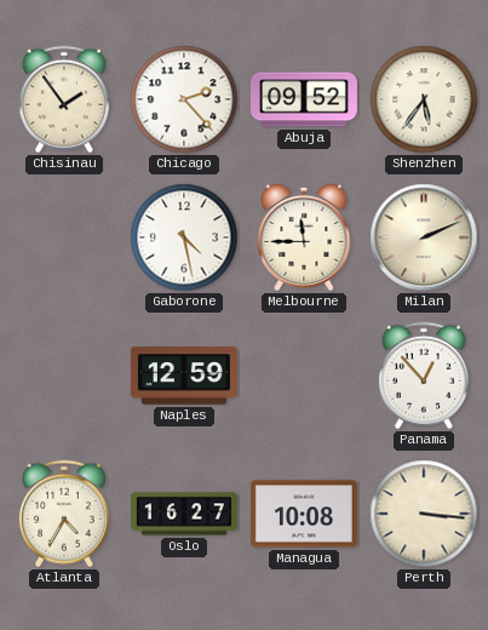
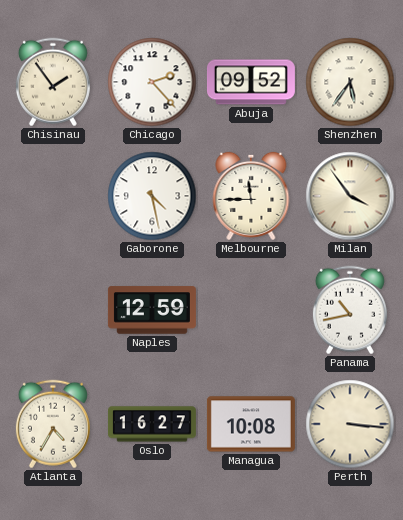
Milan: 2:11 -> 3:54
Panama: 12:53 -> 10:43
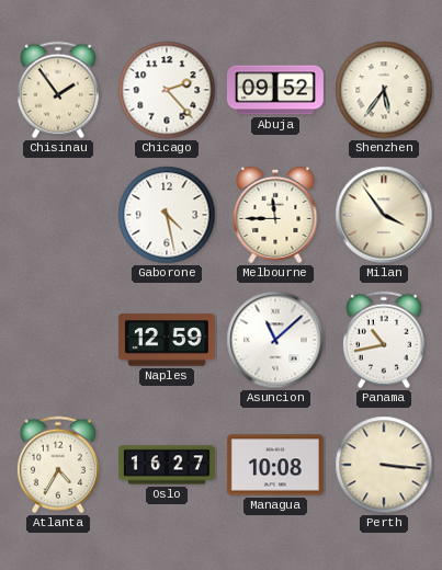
Asuncion: none -> 11:08
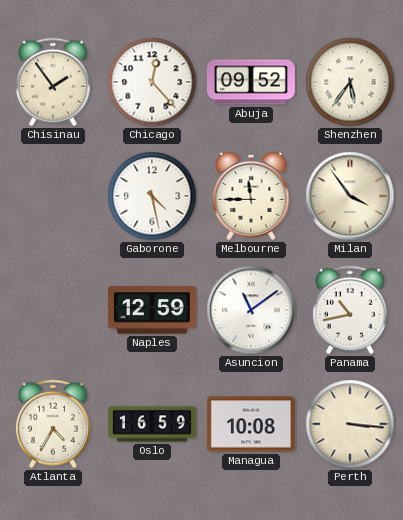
Chicago: 2:23 -> 12:23
Asuncion: 11:08 -> 11:09
Oslo: 16:27 -> 16:59
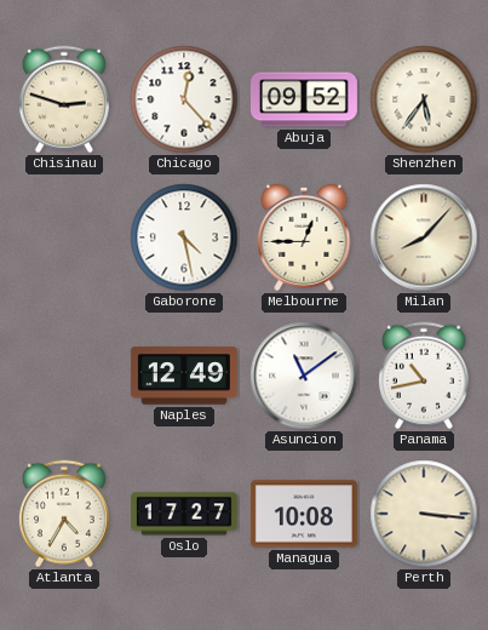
Chisinau: 1:54 -> 2:48
Melbourne: 11:45 -> 12:45
Milan: 3:54 -> 8:07
Naples: 12:59 -> 12:49
Oslo: 16:59 -> 17:27
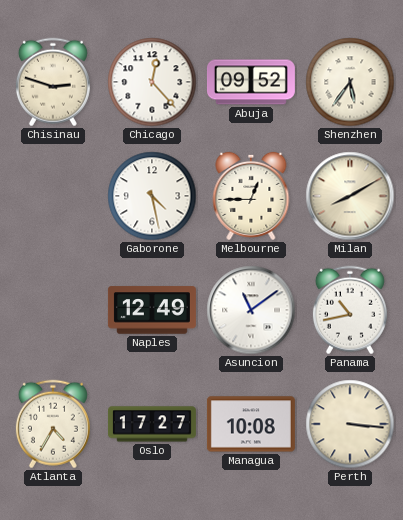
Milan: 8:07 -> 8:10
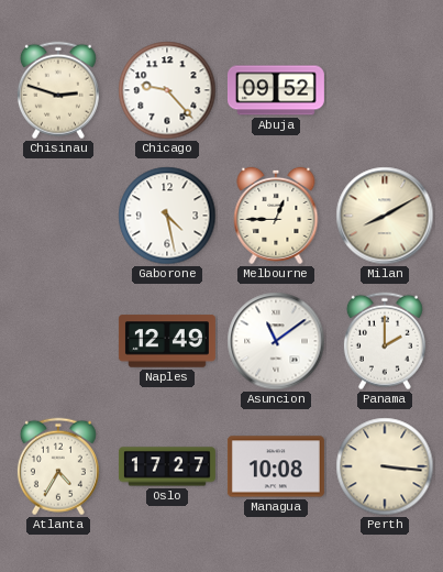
Chicago: 12:23 -> 9:23
Shenzhen: 5:36 -> none
Panama: 10:43 -> 2:00
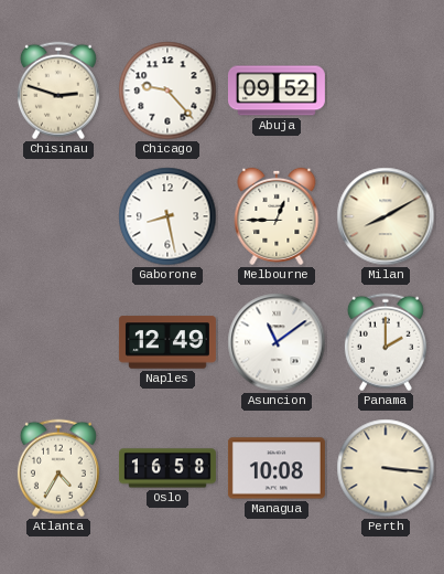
Gaborone: 4:28 -> 8:28
Oslo: 17:27 -> 16:58
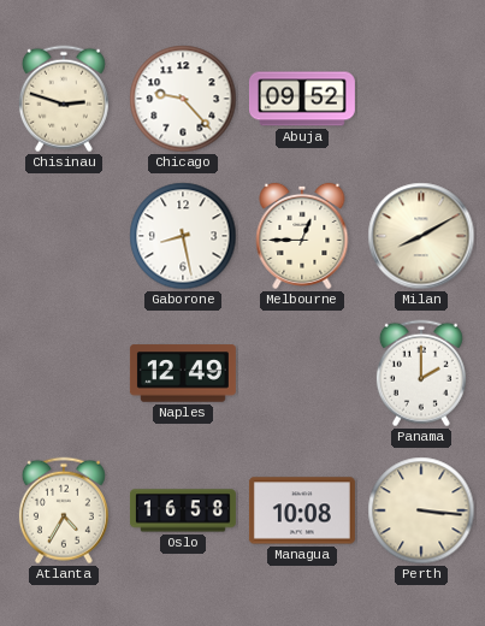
Asuncion: 11:09 -> none
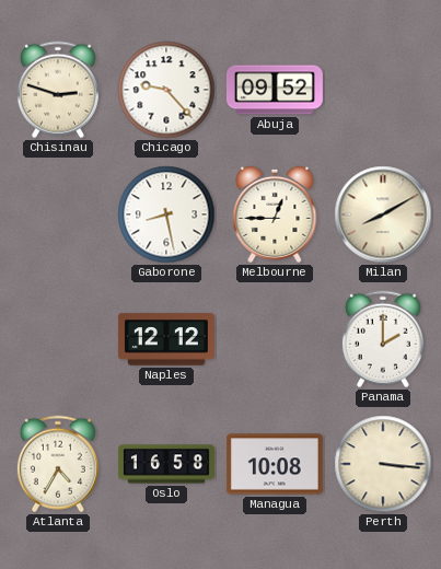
Naples: 12:49 -> 12:12
